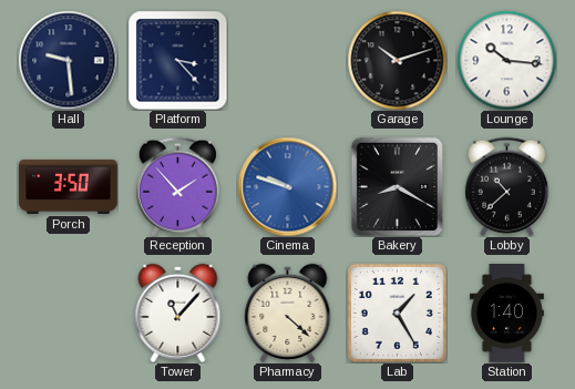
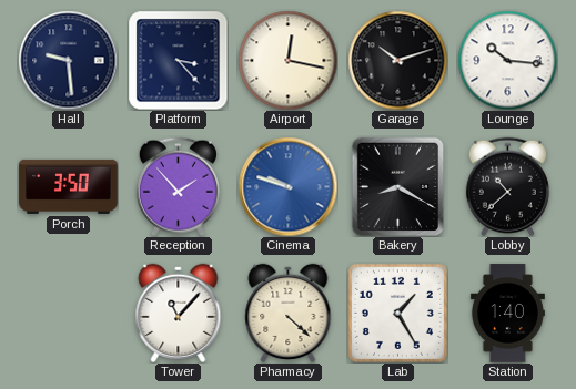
Airport: none -> 12:17
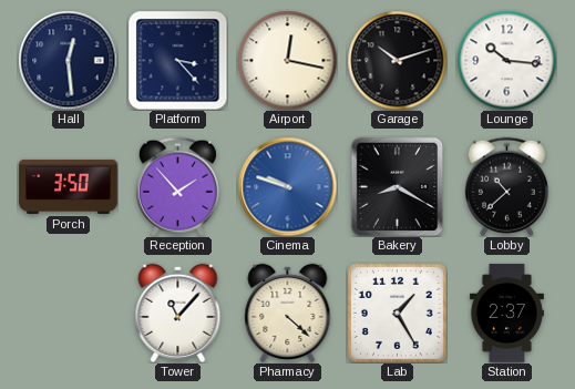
Hall: 9:29 -> 12:29
Station: 1:40 -> 2:37
